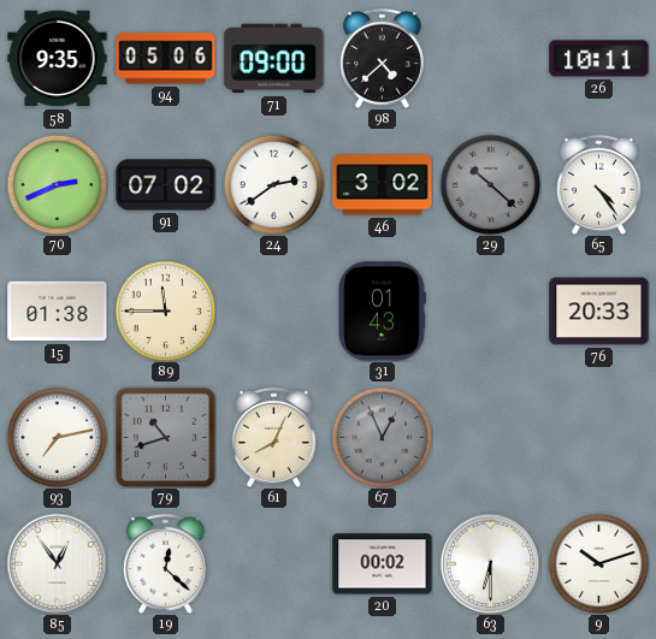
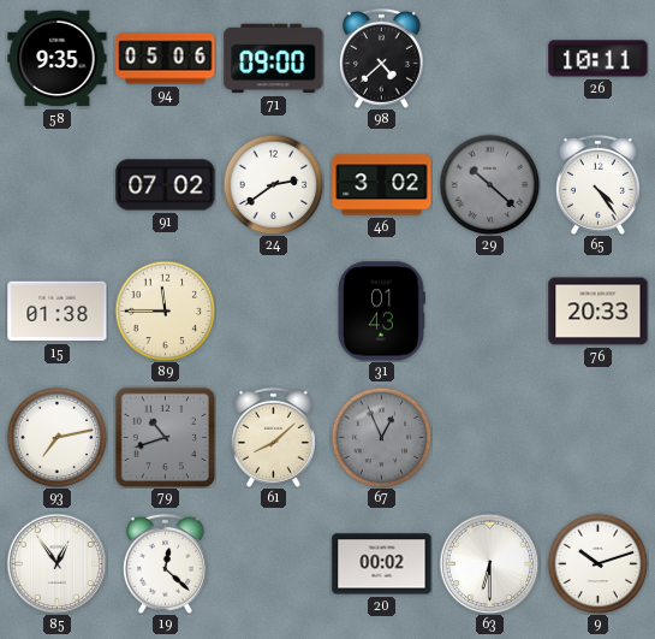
70: 2:41 -> none
61: 8:04 -> 8:08
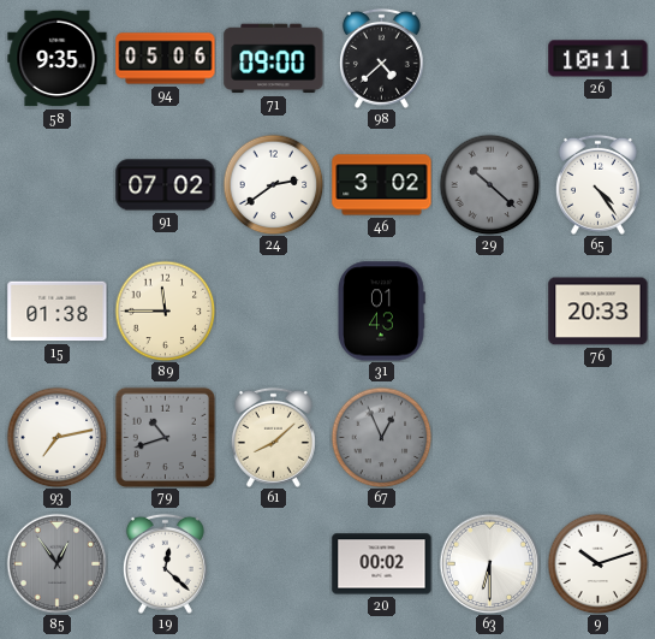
85 dial: white -> grey
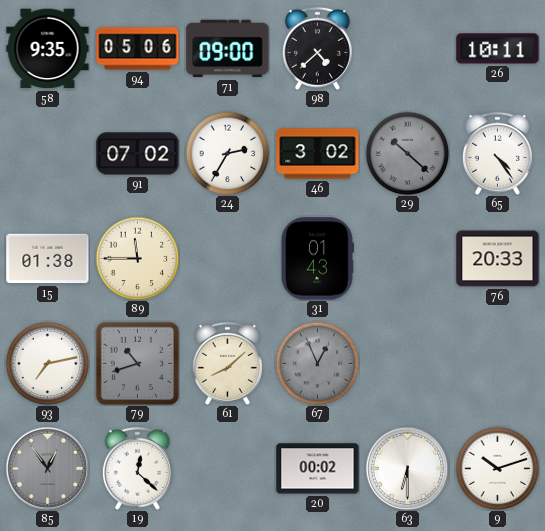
24: 2:39 -> 2:35
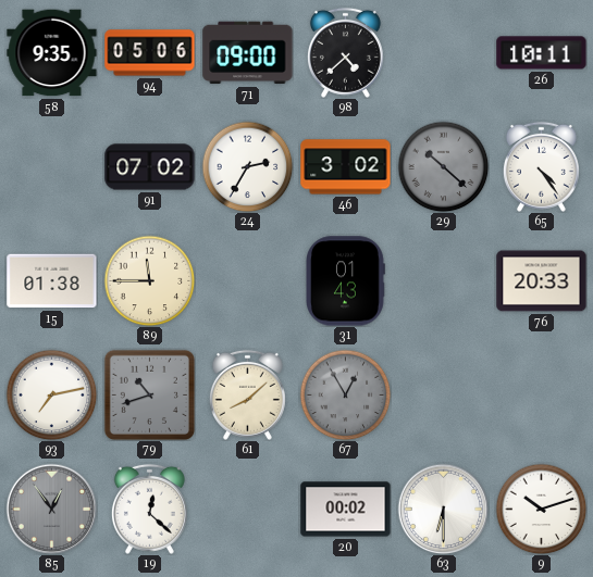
67: 12:56 -> 12:55
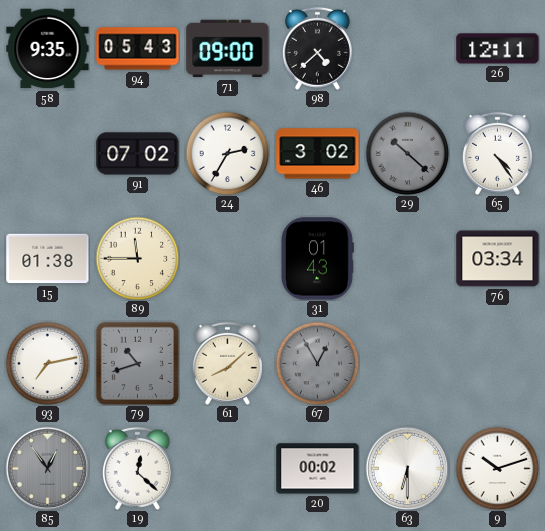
94: 05:06 -> 05:43
26: 10:11 -> 12:11
76: 20:33 -> 03:34
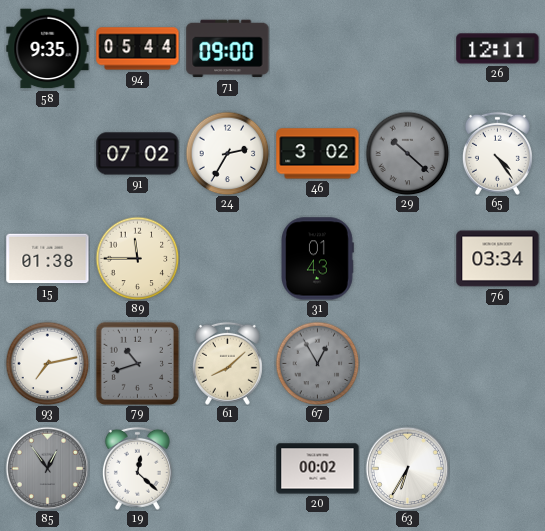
94: 05:43 -> 05:44
98: 4:38 -> none
63: 6:30 -> 6:35
9: 10:12 -> none
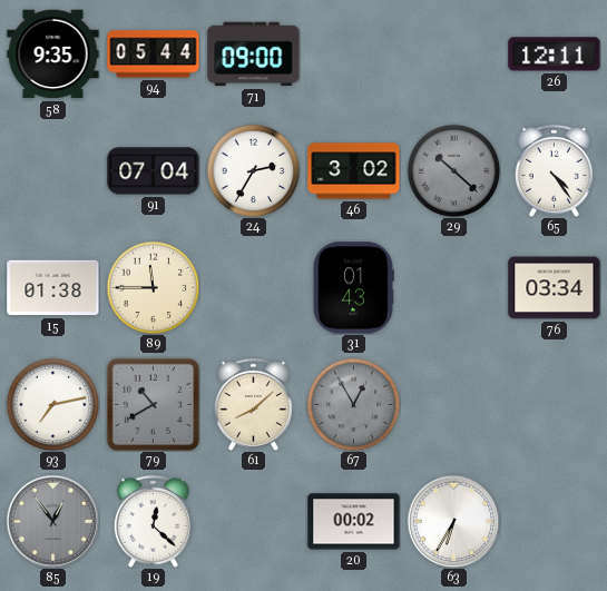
91: 07:02 -> 07:04
79: 10:42 -> 10:40
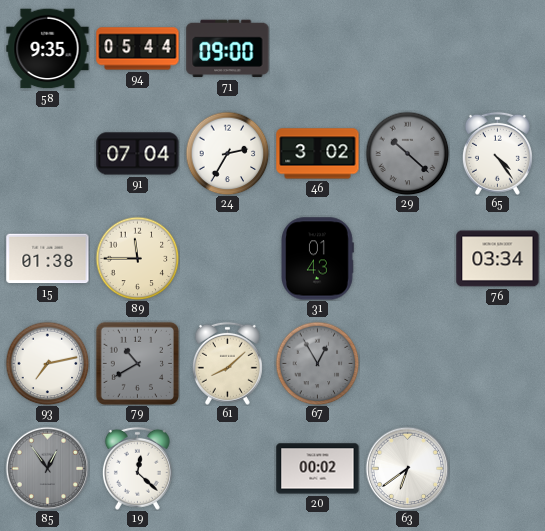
26: 12:11 -> none
63: 6:35 -> 6:39
